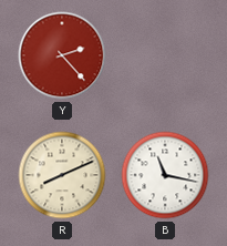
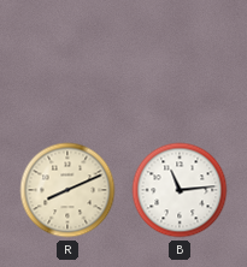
Y: 2:23 -> none
B: 11:17 -> 11:14
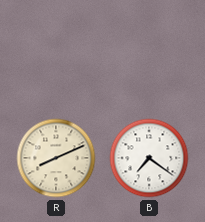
B: 11:14 -> 7:21
